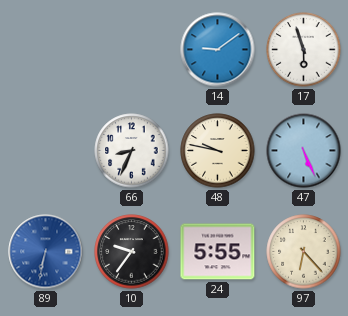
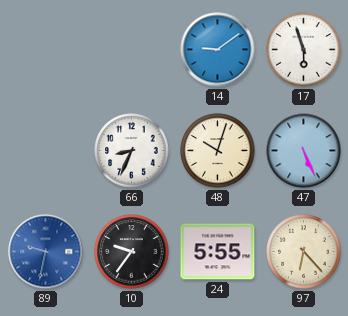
48: 9:47 -> 10:03
89: 6:32 -> 9:32
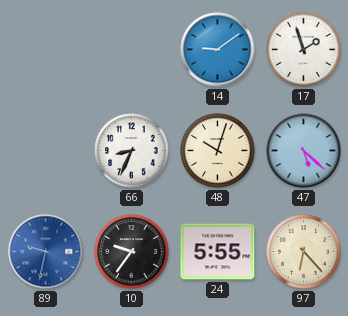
17: 5:57 -> 1:57
47: 5:26 -> 5:22
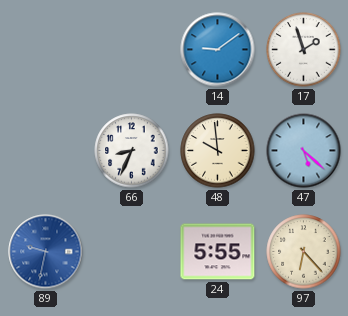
48: 10:03 -> 9:59
10: 9:36 -> none
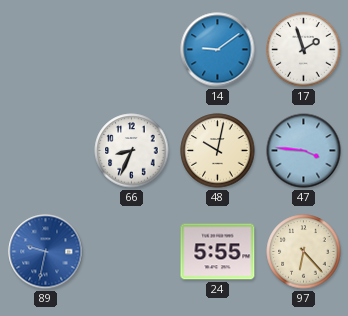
48: 9:59 -> 10:02
47: 5:22 -> 3:46
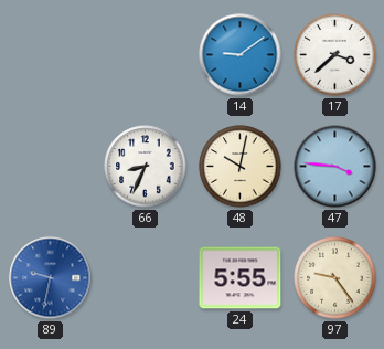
17: 1:57 -> 3:38
97: 6:23 -> 9:24
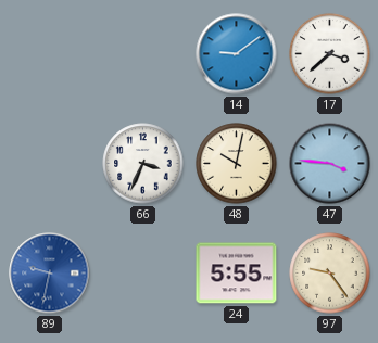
66: 8:34 -> 3:34
